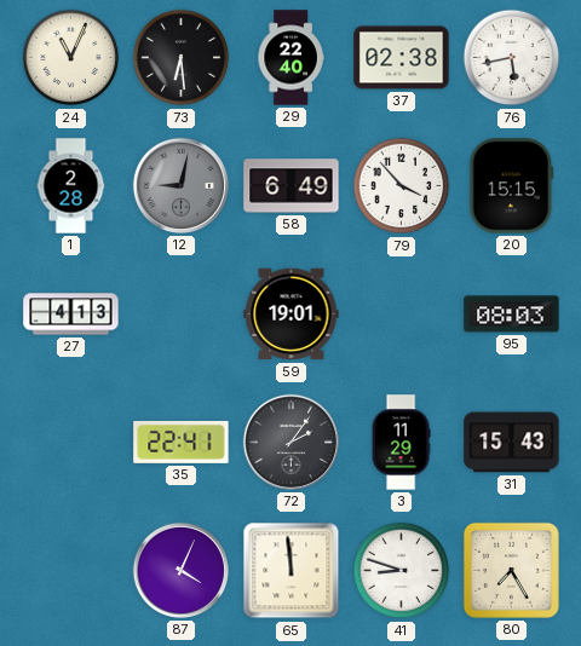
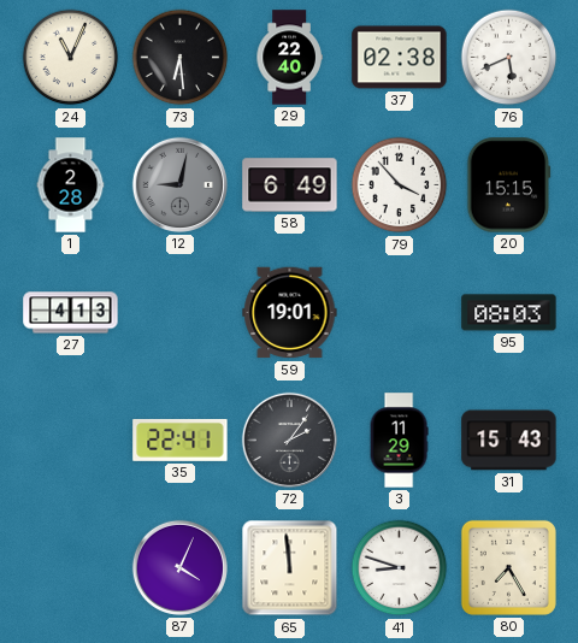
76: 5:43 -> 5:41
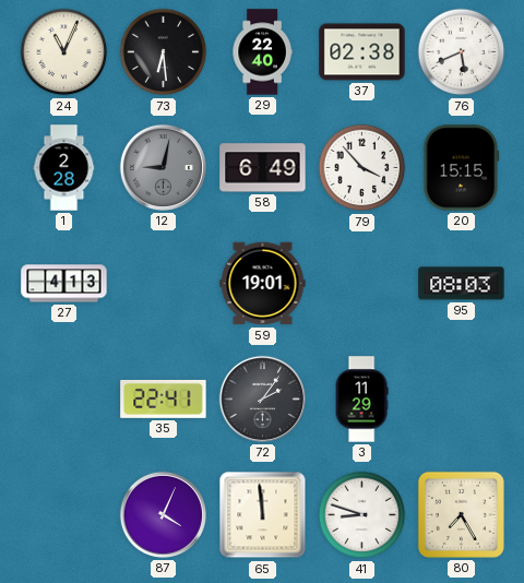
31: 15:43 -> none
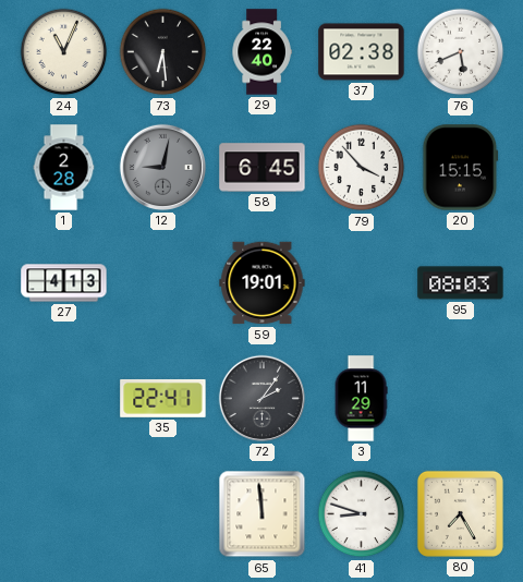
58: 6:49 -> 6:45
87: 4:04 -> none
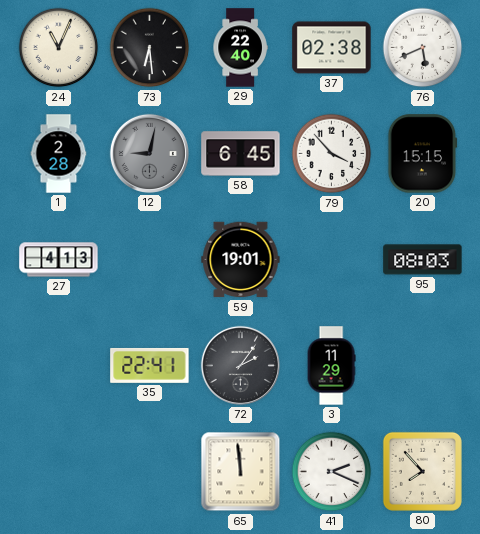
41: 8:48 -> 2:19
80: 7:25 -> 7:53
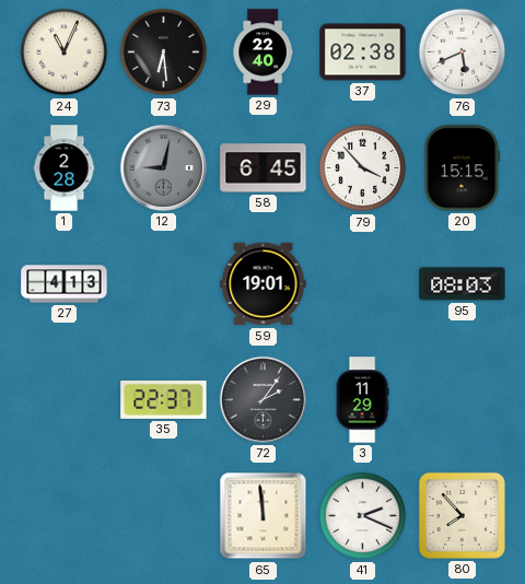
35: 22:41 -> 22:37
